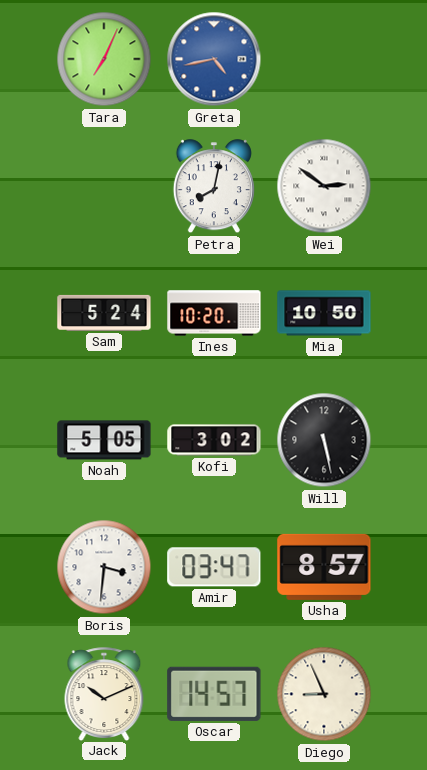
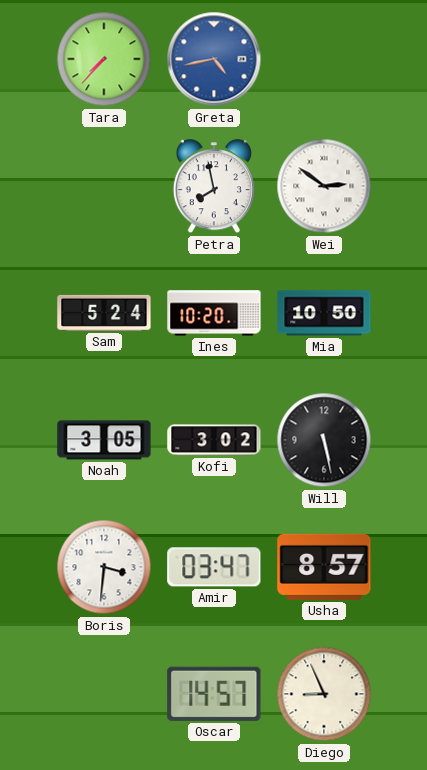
Tara: 7:04 -> 7:37
Petra: 8:02 -> 7:58
Noah: 5:05 -> 3:05
Jack: 10:11 -> none
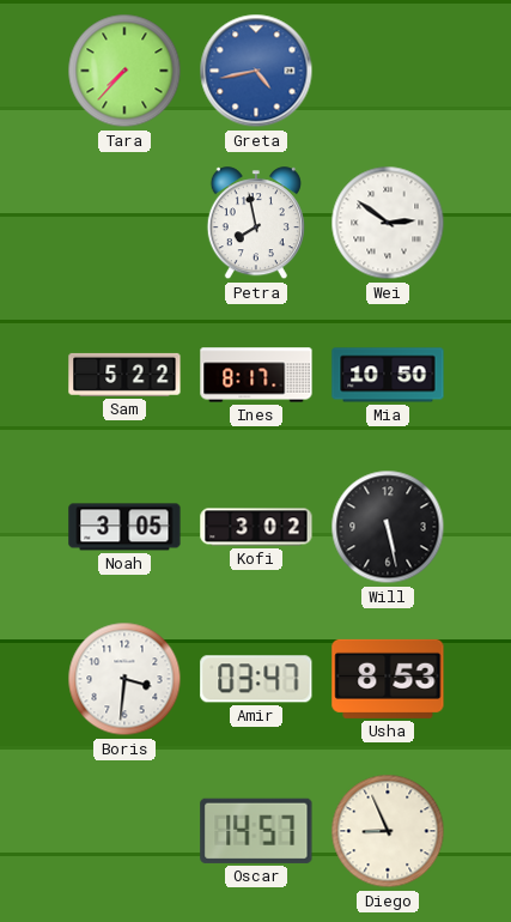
Sam: 5:24 -> 5:22
Ines: 10:20 -> 8:17
Usha: 8:57 -> 8:53
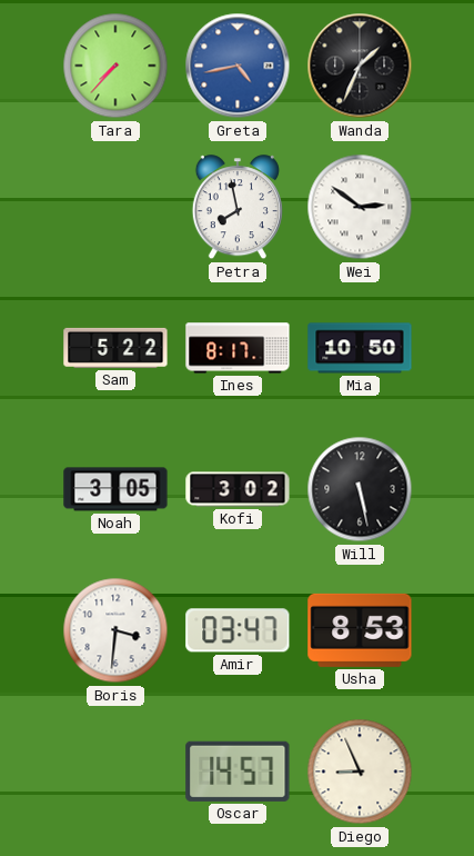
Wanda: none -> 1:34
